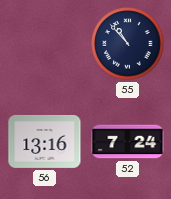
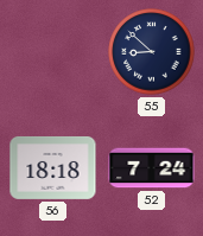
55: 10:53 -> 8:52
56: 13:16 -> 18:18
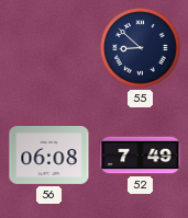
56: 18:18 -> 06:08
52: 7:24 -> 7:49
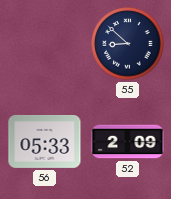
56: 06:08 -> 05:33
52: 7:49 -> 2:09
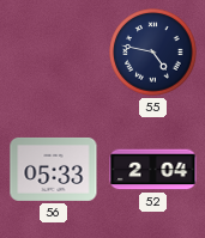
55: 8:52 -> 4:47
52: 2:09 -> 2:04
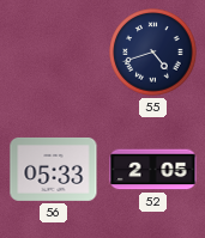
55: 4:47 -> 4:42
52: 2:04 -> 2:05
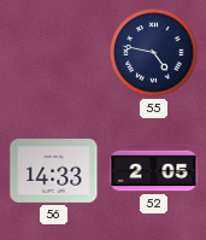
55: 4:42 -> 4:47
56: 05:33 -> 14:33
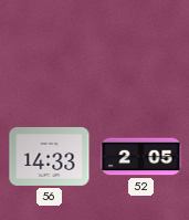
55: 4:47 -> none
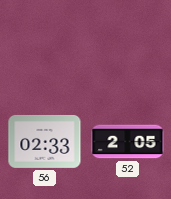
56: 14:33 -> 02:33
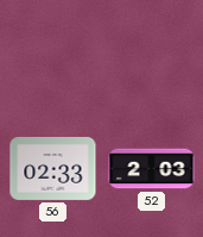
52: 2:05 -> 2:03
